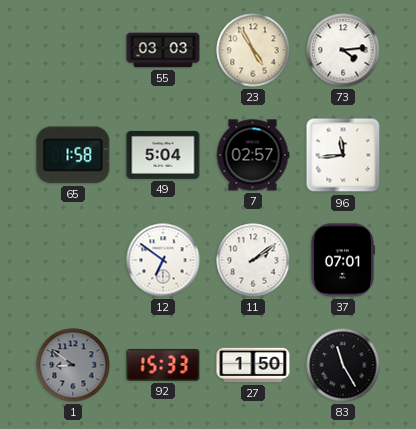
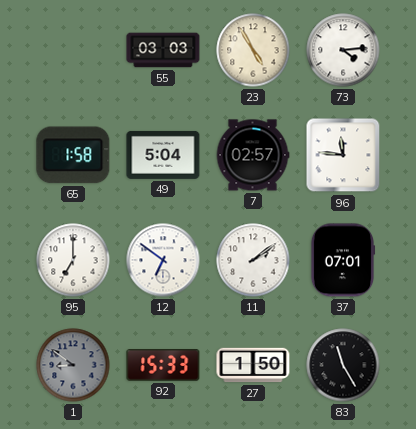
96: 11:44 -> 11:46
95: none -> 7:00
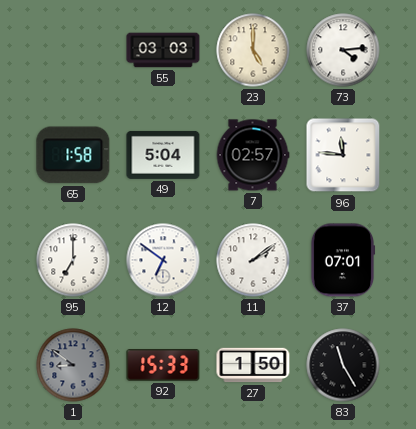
23: 4:55 -> 5:00
